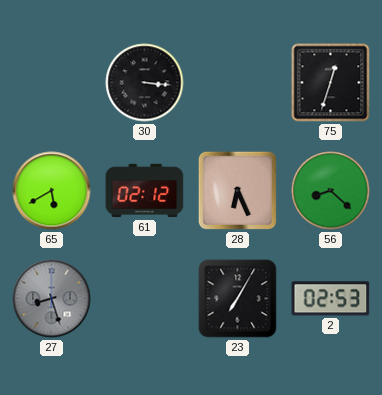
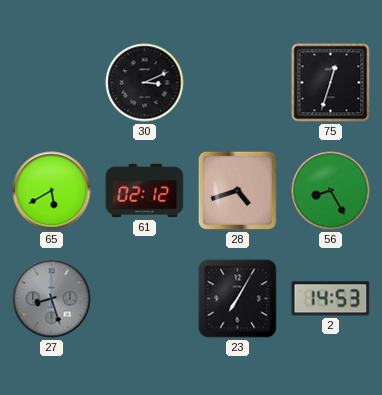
30: 3:16 -> 3:11
28: 6:26 -> 4:42
56: 8:22 -> 8:25
2: 02:53 -> 14:53
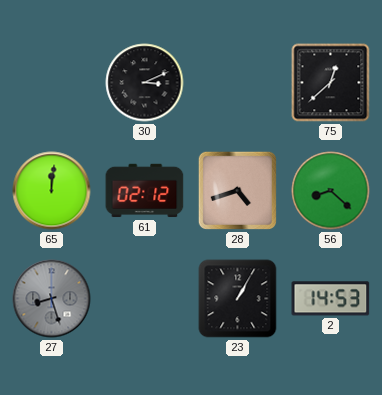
75: 12:33 -> 12:38
65: 5:40 -> 12:01
56: 8:25 -> 8:22
23: 7:05 -> 1:05
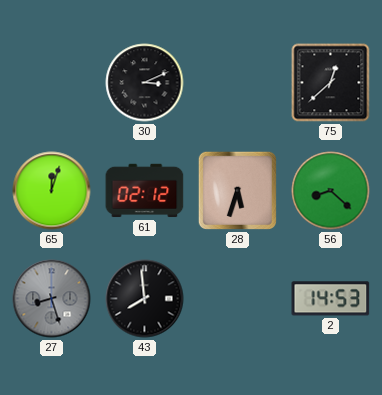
65: 12:01 -> 12:03
28: 4:42 -> 5:33
43: none -> 7:59
23: 1:05 -> none
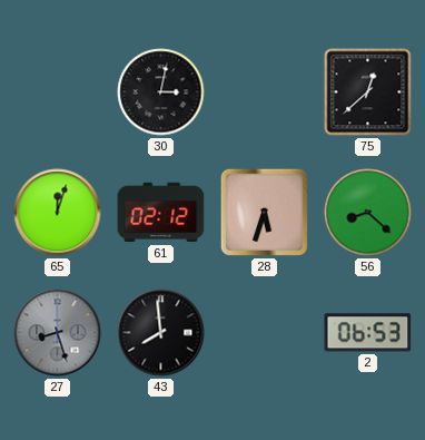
30: 3:11 -> 3:02
2: 14:53 -> 06:53
